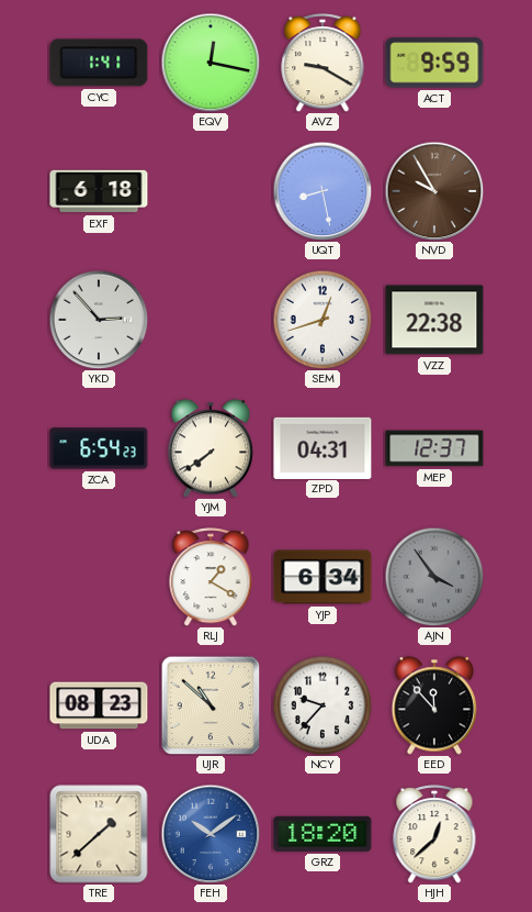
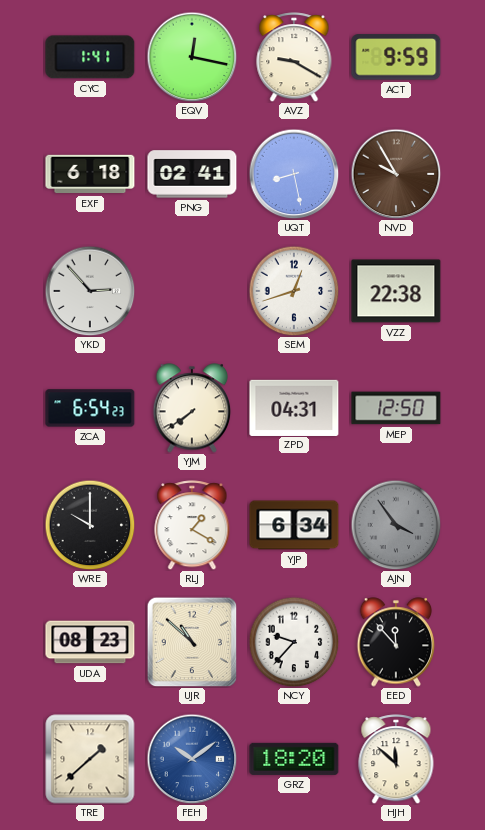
PNG: none -> 02:41
MEP: 12:37 -> 12:50
WRE: none -> 10:00
HJH: 12:38 -> 11:52
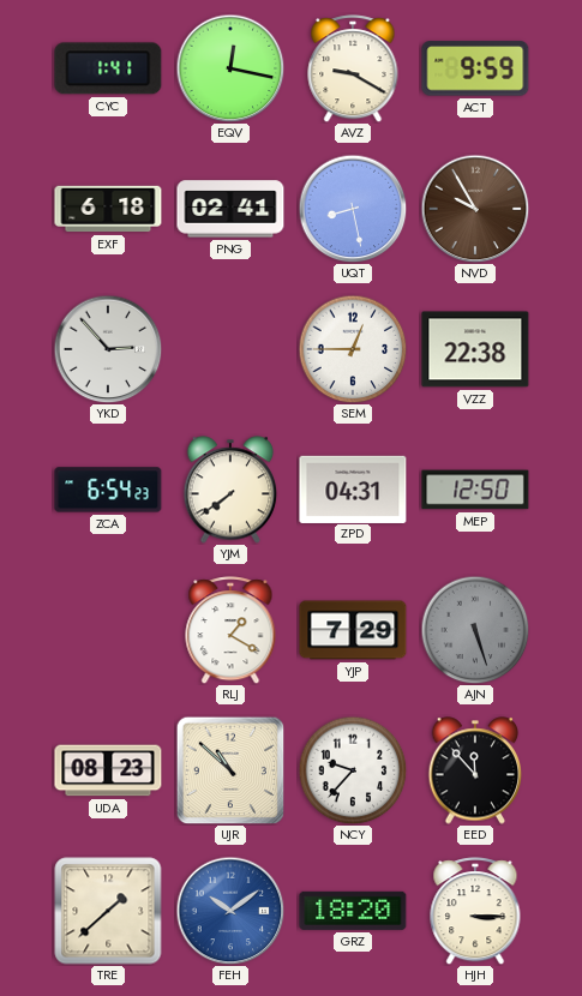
SEM: 12:42 -> 12:45
WRE: 10:00 -> none
YJP: 6:34 -> 7:29
AJN: 3:54 -> 5:27
HJH: 11:52 -> 3:15
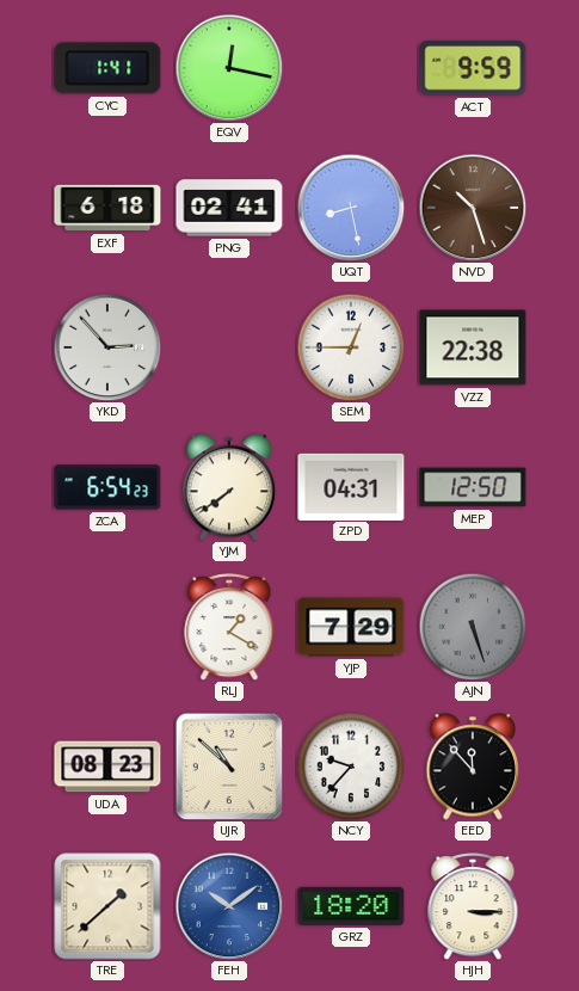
AVZ: 9:20 -> none
NVD: 9:55 -> 10:27
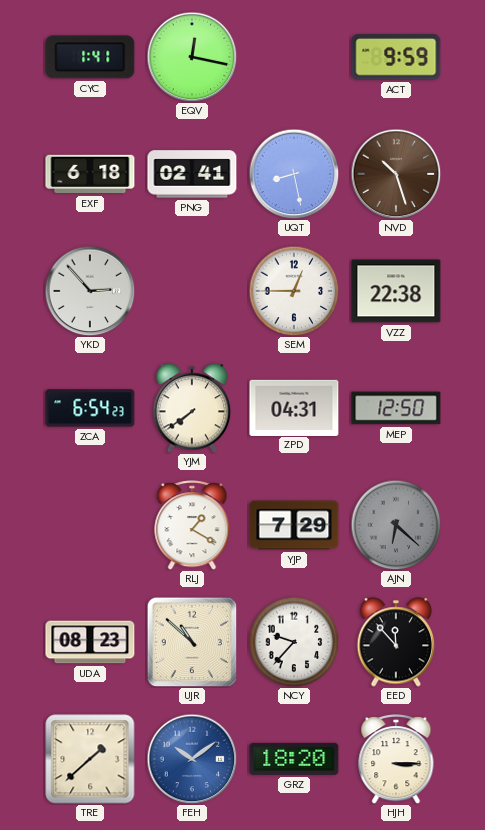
AJN: 5:27 -> 6:22
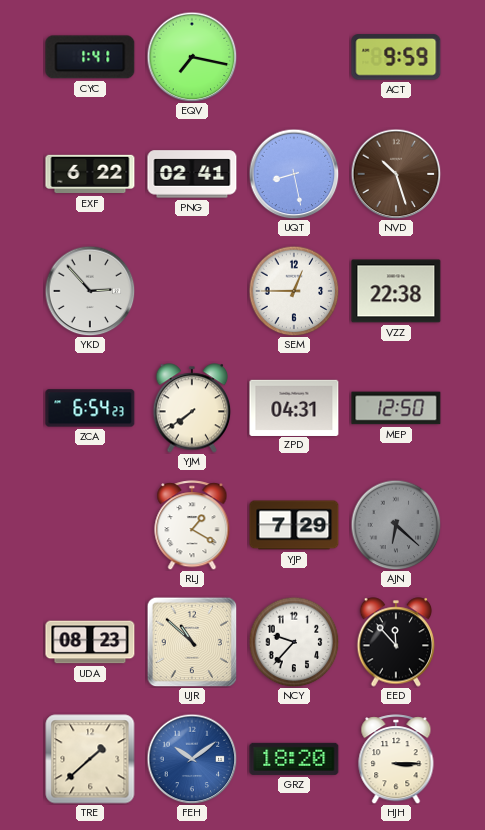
EQV: 12:17 -> 7:17
EXF: 6:18 -> 6:22
